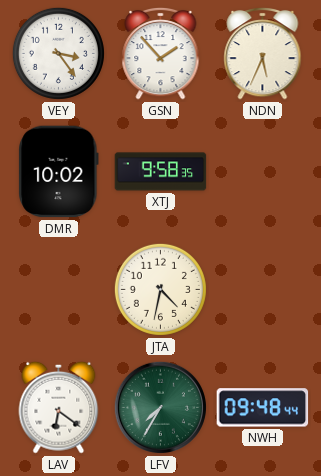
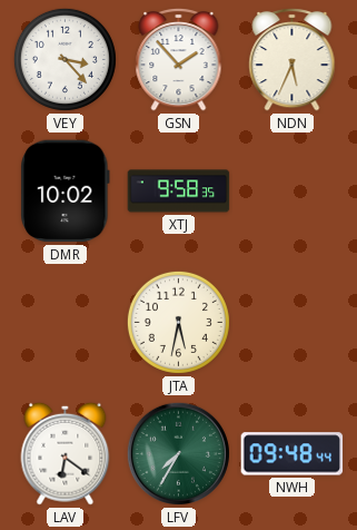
VEY: 3:24 -> 3:23
JTA: 4:32 -> 5:32
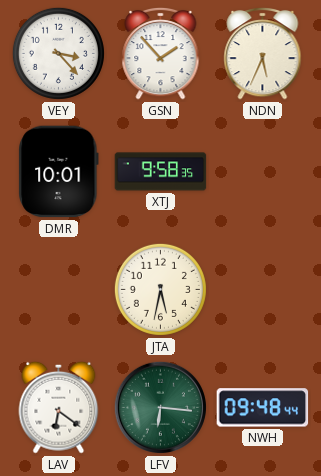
DMR: 10:02 -> 10:01
LFV: 7:35 -> 6:16
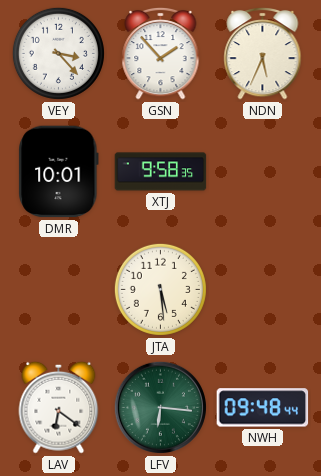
JTA: 5:32 -> 5:29
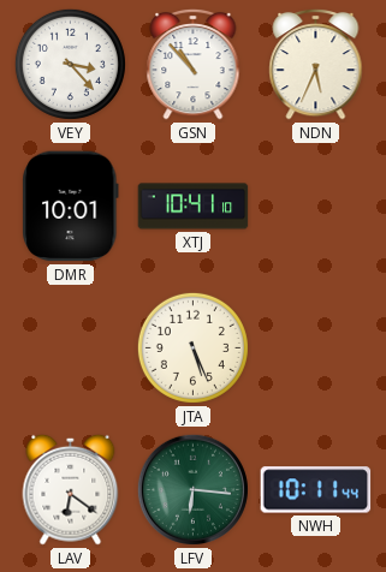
GSN: 1:53 -> 10:53
XTJ: 9:58 -> 10:41
JTA: 5:29 -> 5:26
NWH: 09:48 -> 10:11
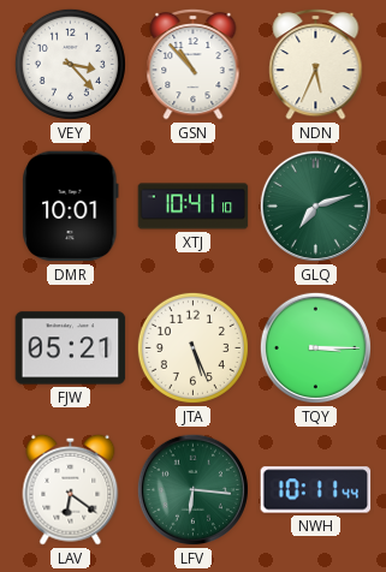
GLQ: none -> 7:12
FJW: none -> 05:21
TQY: none -> 3:15
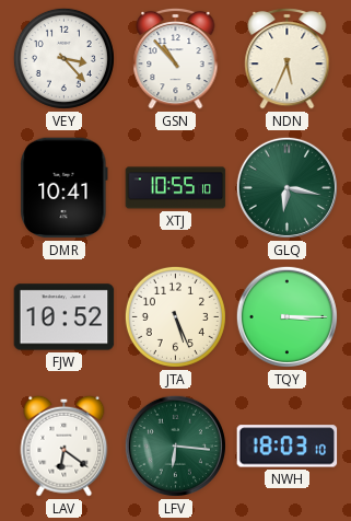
DMR: 10:01 -> 10:41
XTJ: 10:41 -> 10:55
GLQ: 7:12 -> 6:17
FJW: 05:21 -> 10:52
NWH: 10:11 -> 18:03
